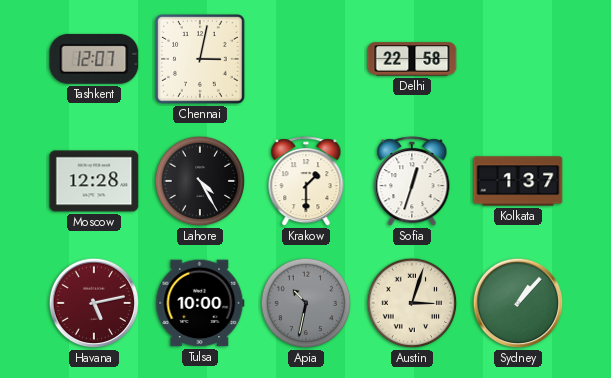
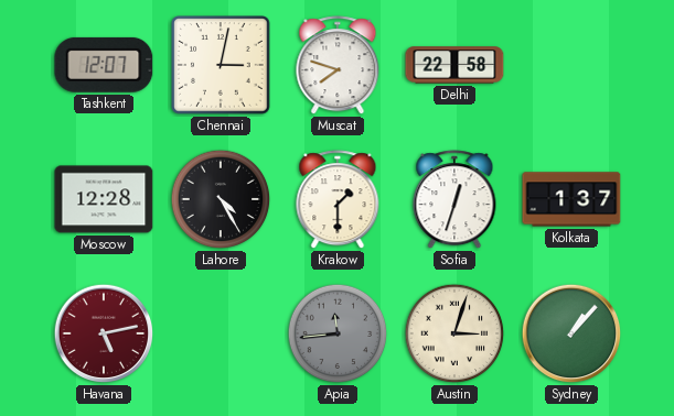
Muscat: none -> 7:48
Tulsa: 10:00 -> none
Apia: 10:32 -> 11:44
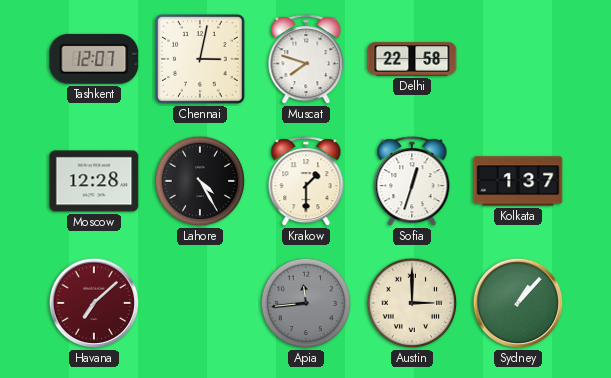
Havana: 5:13 -> 7:08
Austin: 3:03 -> 3:00
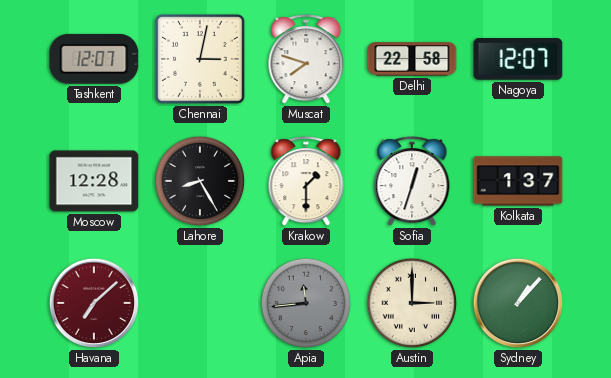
Nagoya: none -> 12:07
Lahore: 4:25 -> 8:25
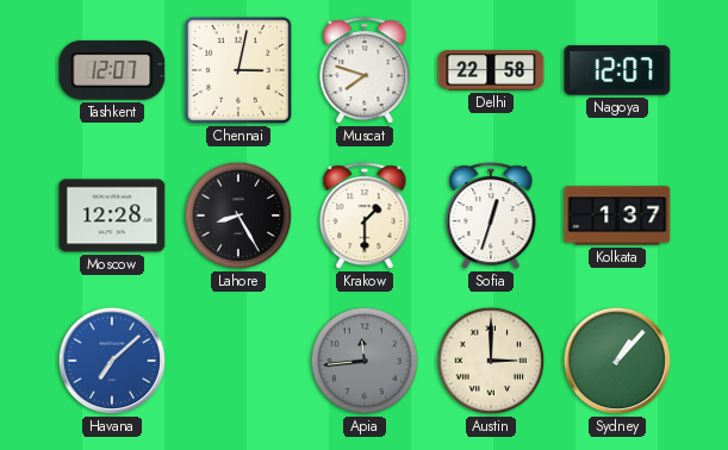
Havana dial: burgundy -> blue
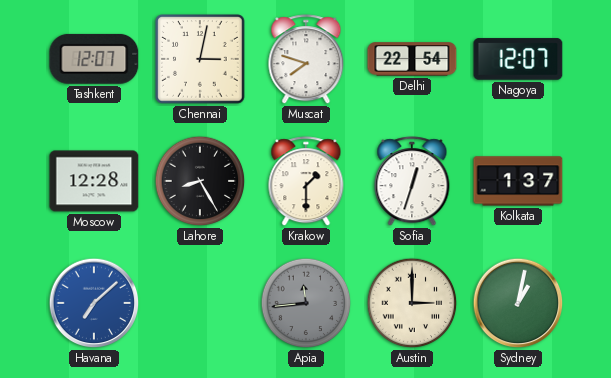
Delhi: 22:58 -> 22:54
Sydney: 1:07 -> 1:02
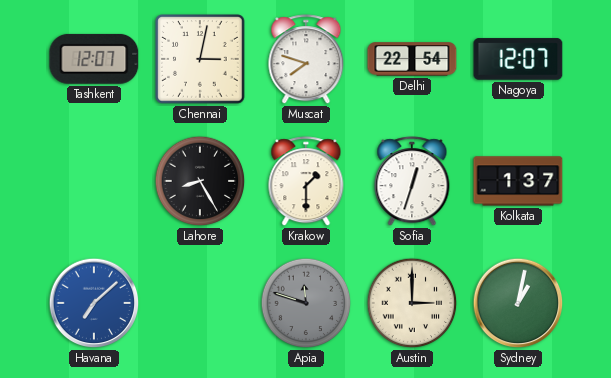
Moscow: 12:28 -> none
Apia: 11:44 -> 11:48
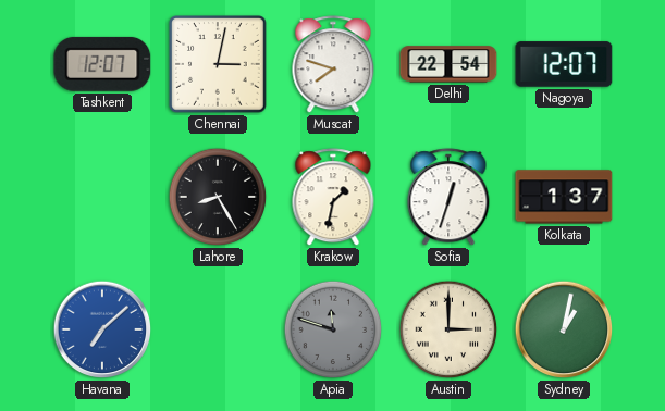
Krakow: 1:30 -> 1:32
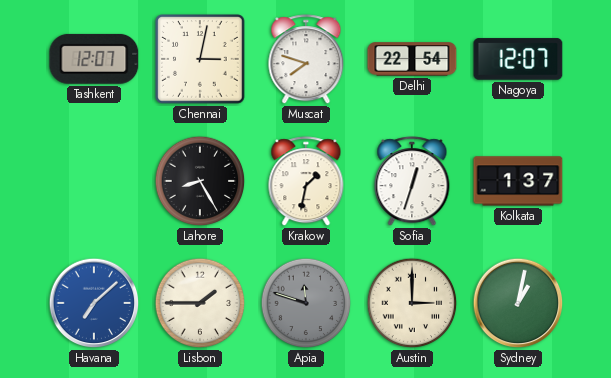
Lisbon: none -> 1:45
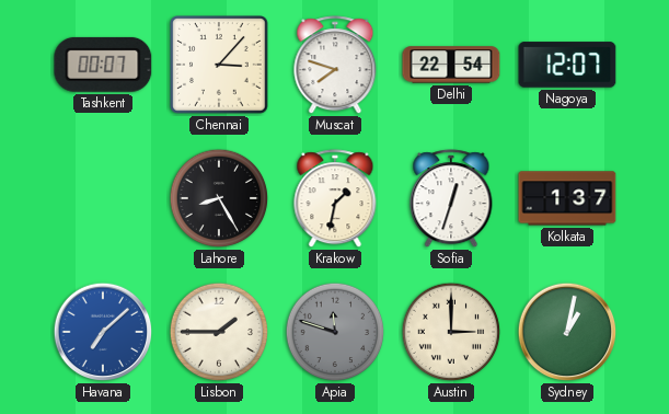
Tashkent: 12:07 -> 00:07
Chennai: 3:02 -> 3:07
